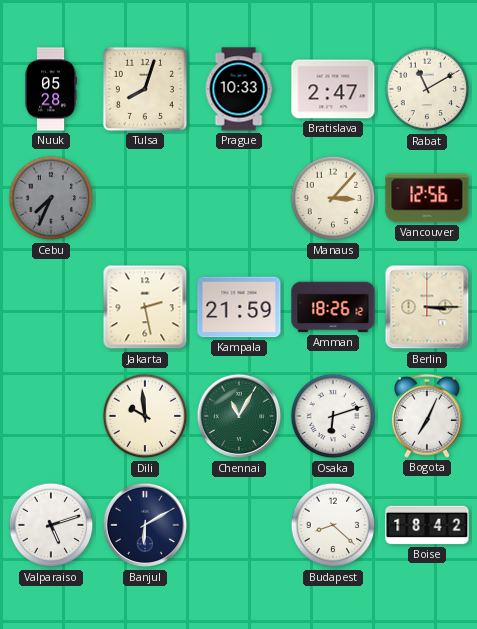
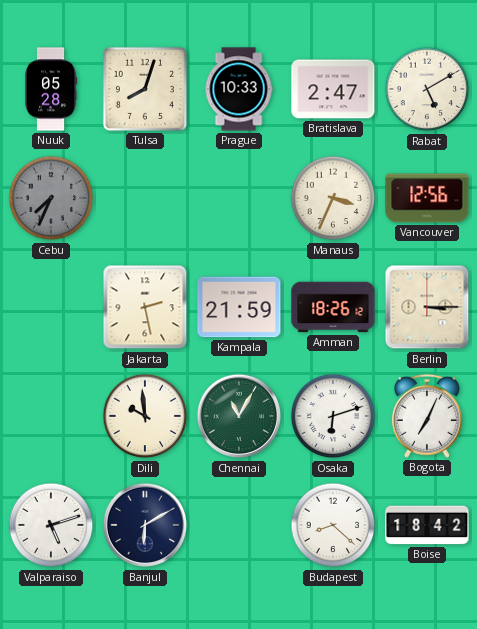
Rabat: 11:10 -> 5:10
Manaus: 3:07 -> 3:34
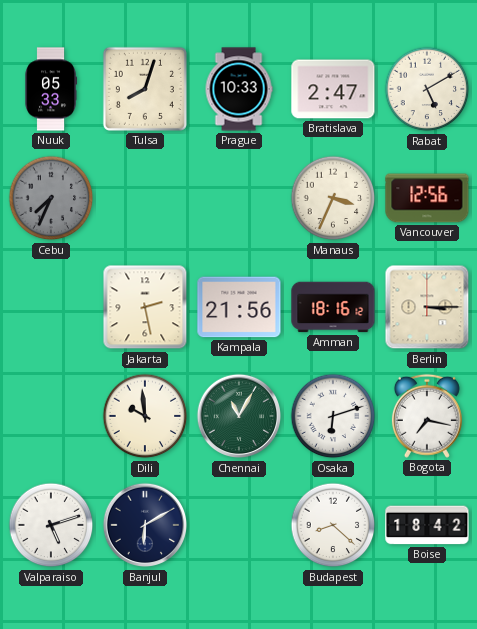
Nuuk: 05:28 -> 05:33
Kampala: 21:59 -> 21:56
Amman: 18:26 -> 18:16
Bogota: 7:04 -> 7:17
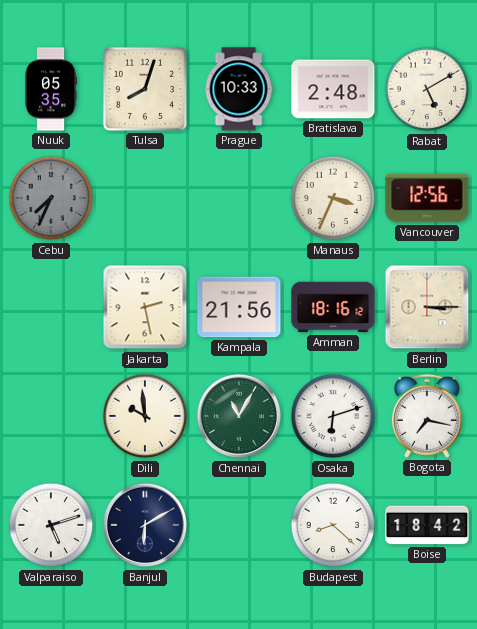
Nuuk: 05:33 -> 05:35
Bratislava: 2:47 -> 2:48
